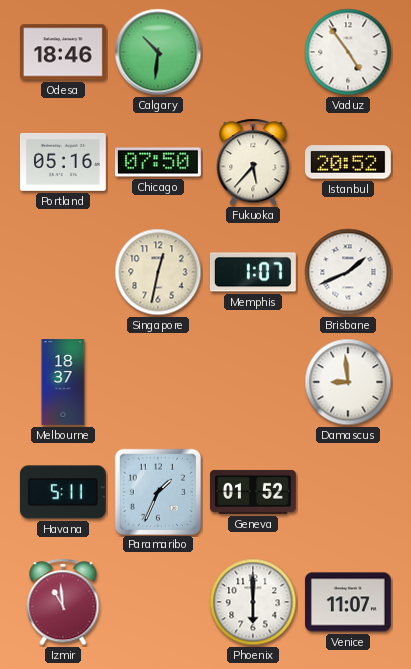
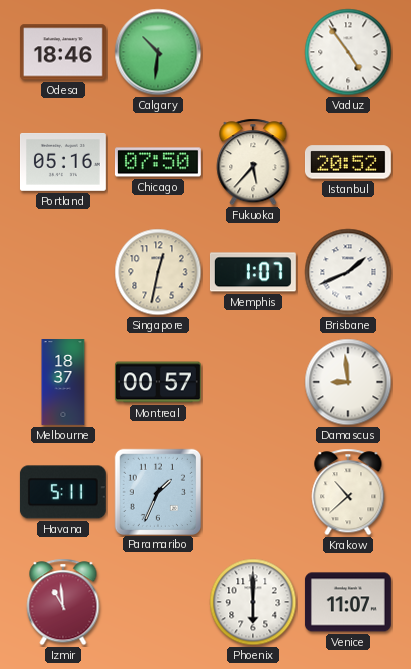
Montreal: none -> 00:57
Geneva: 01:52 -> none
Krakow: none -> 10:38
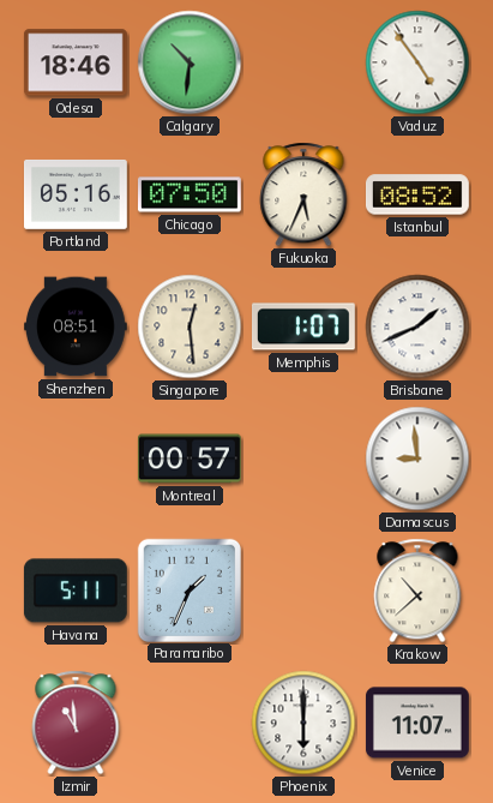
Fukuoka: 5:37 -> 5:34
Istanbul: 20:52 -> 08:52
Shenzhen: none -> 08:51
Singapore: 12:32 -> 12:29
Melbourne: 18:37 -> none
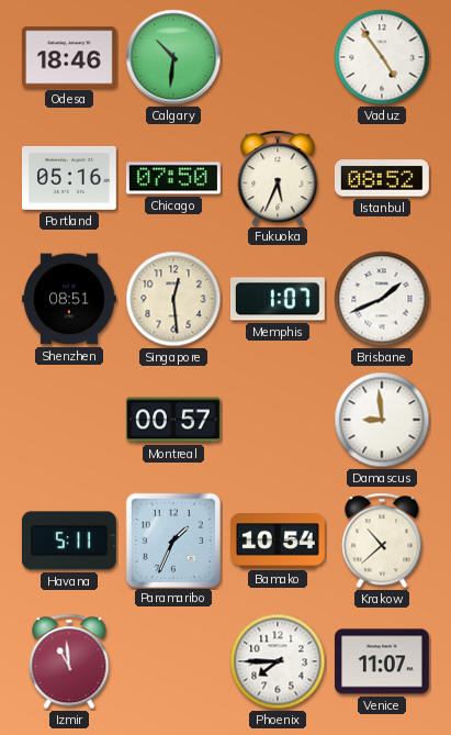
Bamako: none -> 10:54
Phoenix: 6:00 -> 7:45
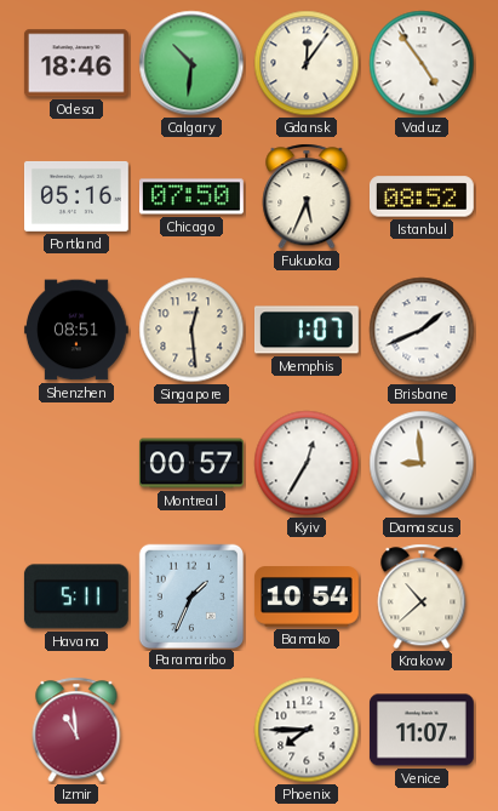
Gdansk: none -> 12:06
Kyiv: none -> 12:35
